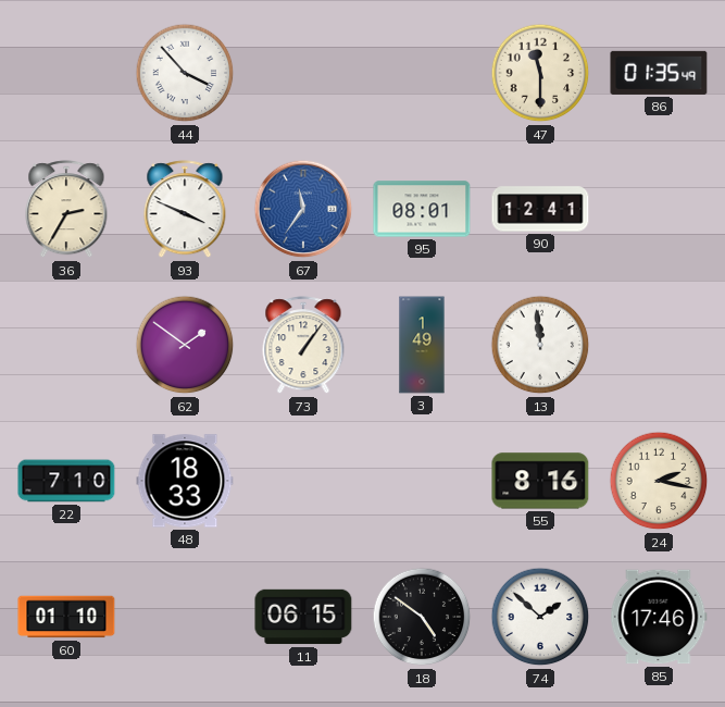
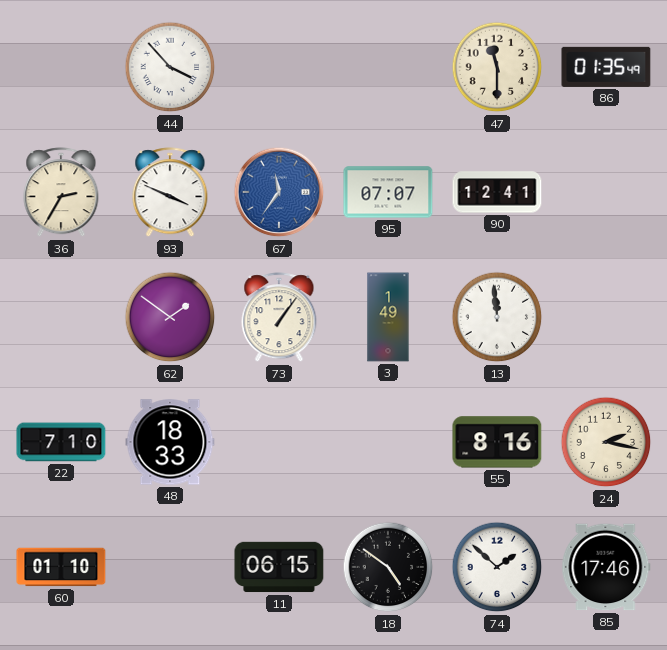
95: 08:01 -> 07:07
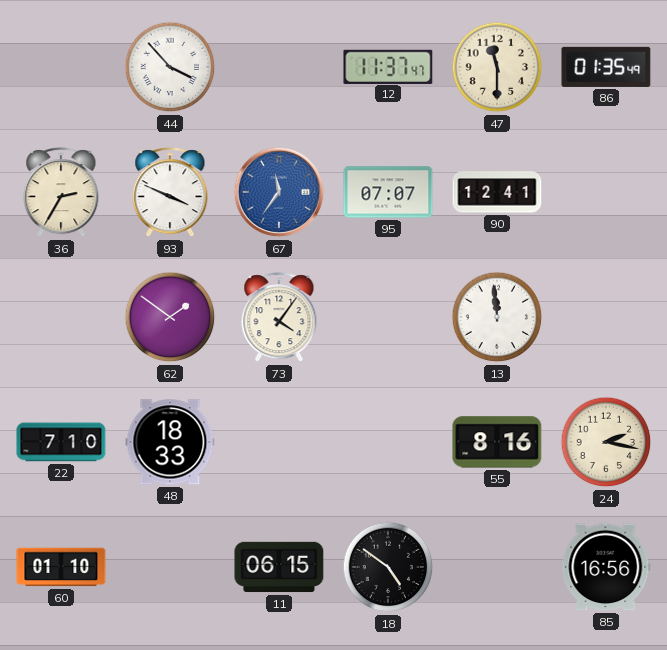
12: none -> 11:37
73: 1:06 -> 4:06
3: 1:49 -> none
74: 1:52 -> none
85: 17:46 -> 16:56
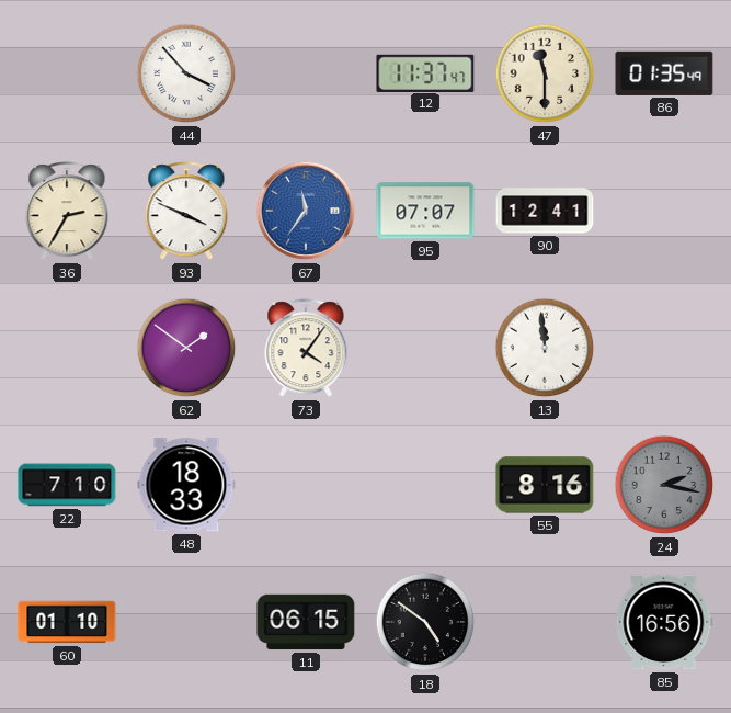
24 dial: cream -> grey
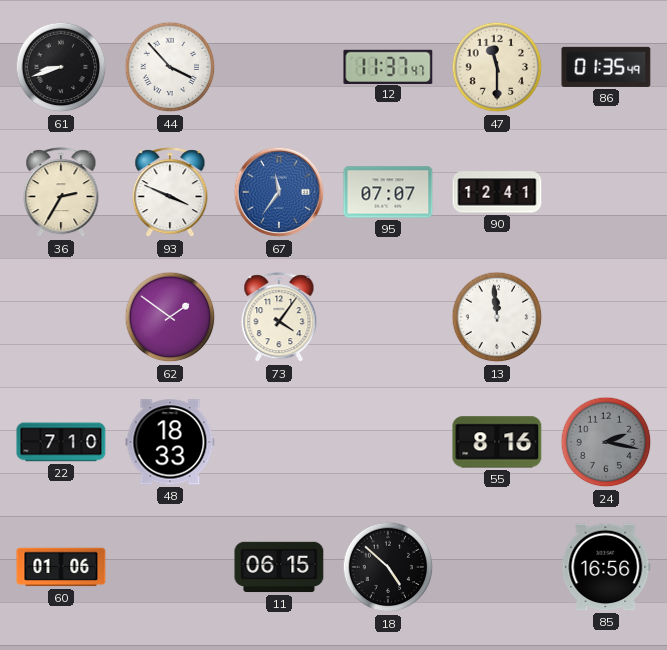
61: none -> 8:42
60: 01:10 -> 01:06
18: 4:51 -> 4:52
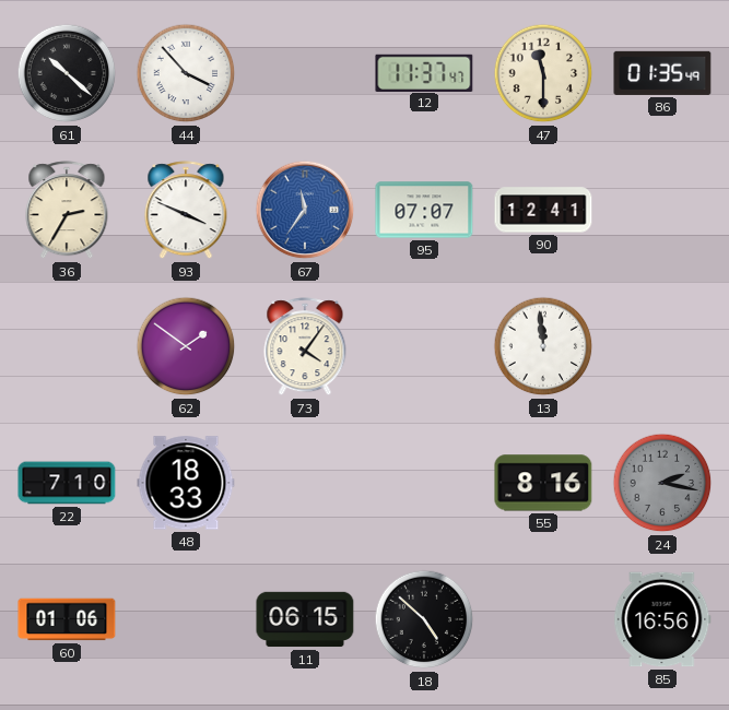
61: 8:42 -> 10:22
